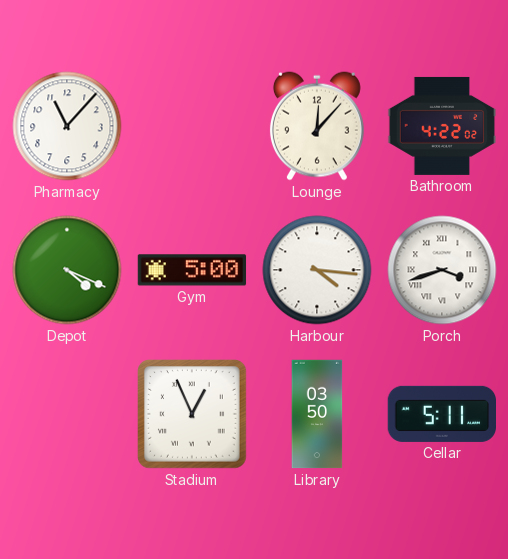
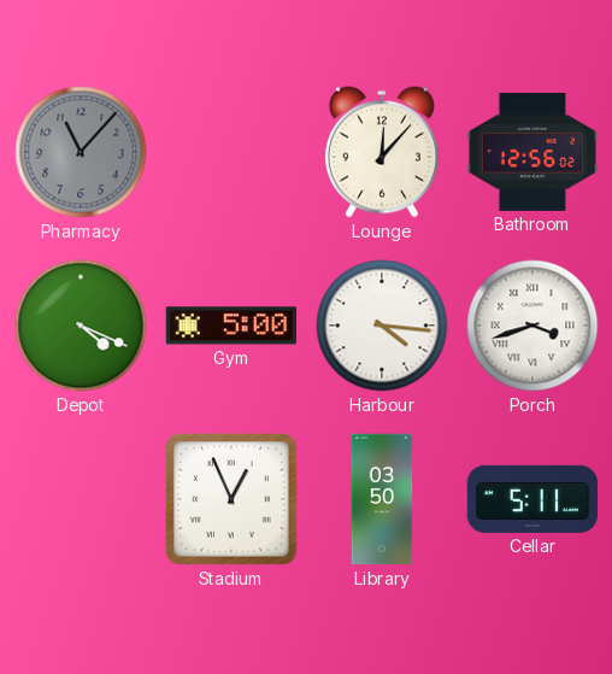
Pharmacy dial: white -> grey
Bathroom: 4:22 -> 12:56
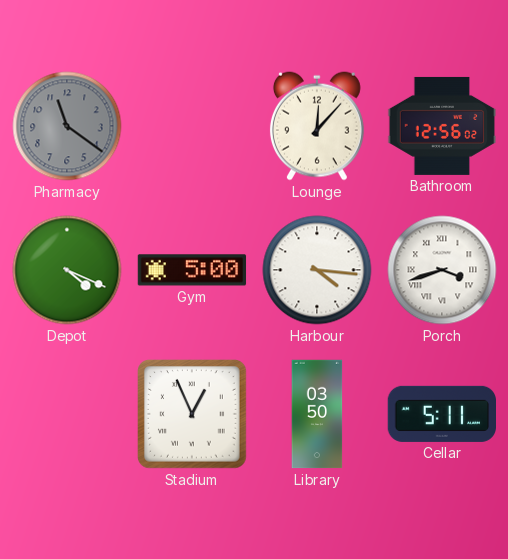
Pharmacy: 11:07 -> 11:21
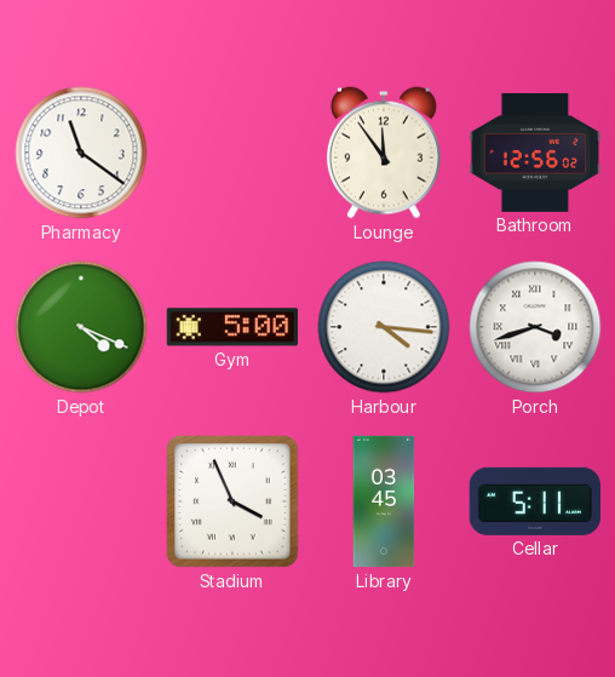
Pharmacy dial: grey -> white
Lounge: 12:07 -> 11:54
Stadium: 12:56 -> 3:56
Library: 03:50 -> 03:45
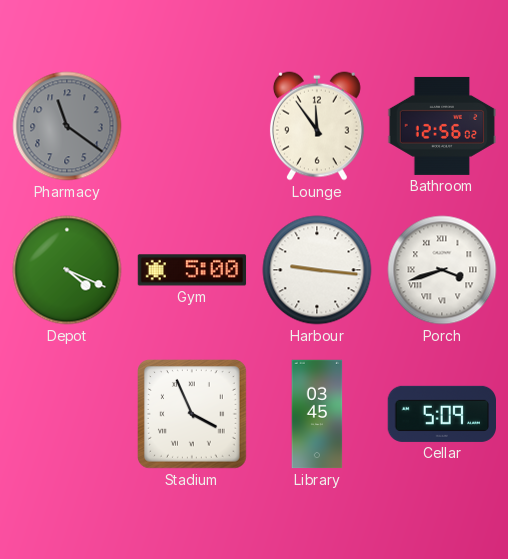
Pharmacy dial: white -> grey
Harbour: 4:16 -> 9:16
Cellar: 5:11 -> 5:09
